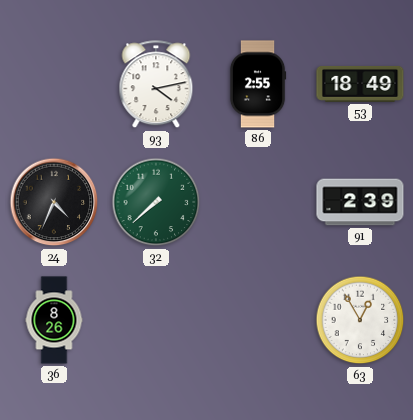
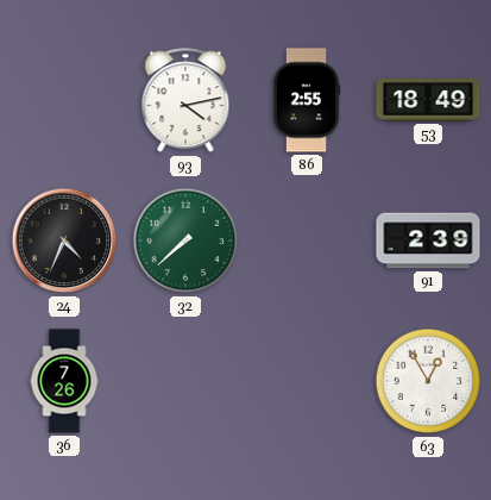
36: 8:26 -> 7:26
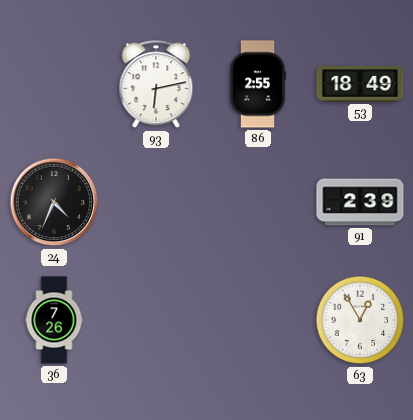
93: 4:13 -> 6:13
32: 7:38 -> none
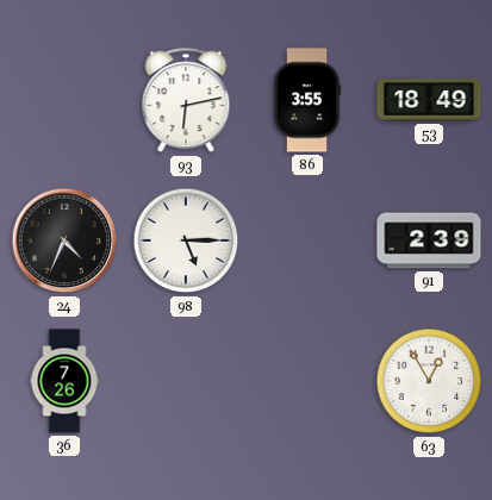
86: 2:55 -> 3:55
98: none -> 5:15
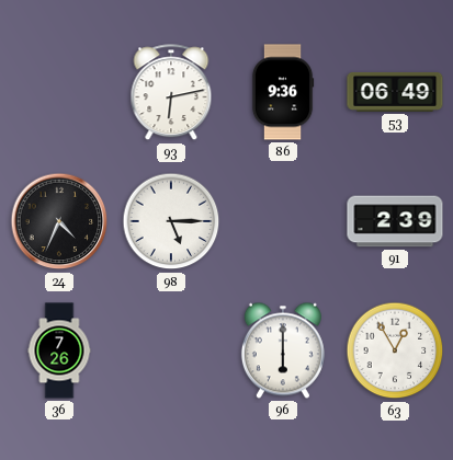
86: 3:55 -> 9:36
53: 18:49 -> 06:49
96: none -> 6:00
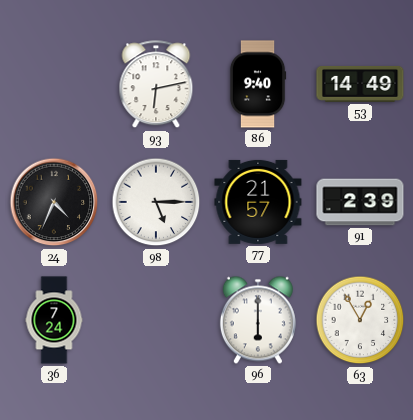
86: 9:36 -> 9:40
53: 06:49 -> 14:49
77: none -> 21:57
36: 7:26 -> 7:24
